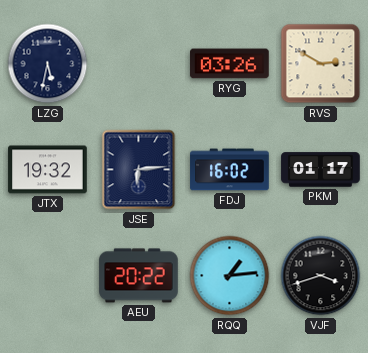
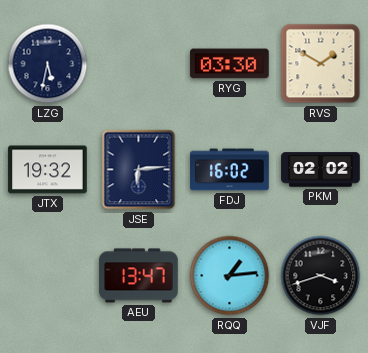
RYG: 03:26 -> 03:30
RVS: 2:50 -> 1:50
PKM: 01:17 -> 02:02
AEU: 20:22 -> 13:47
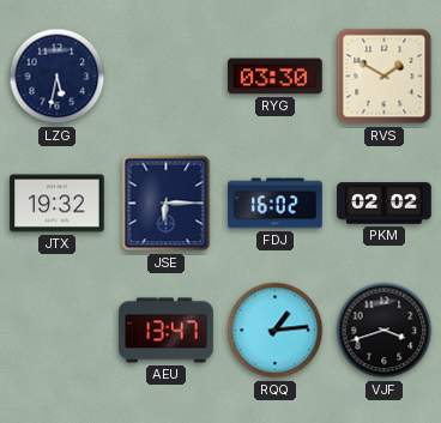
JSE: 6:14 -> 6:15
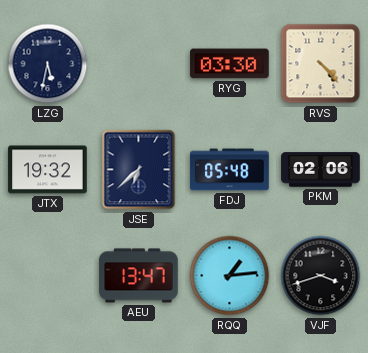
RVS: 1:50 -> 4:23
JSE: 6:15 -> 6:38
FDJ: 16:02 -> 05:48
PKM: 02:02 -> 02:06
